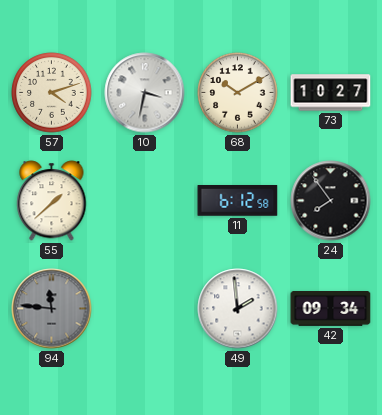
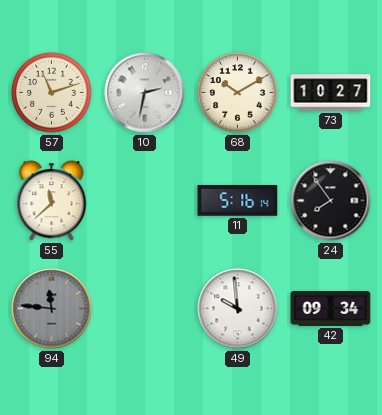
57: 4:12 -> 11:12
10: 3:32 -> 2:32
55: 1:38 -> 11:38
11: 6:12 -> 5:16
49: 1:59 -> 9:59
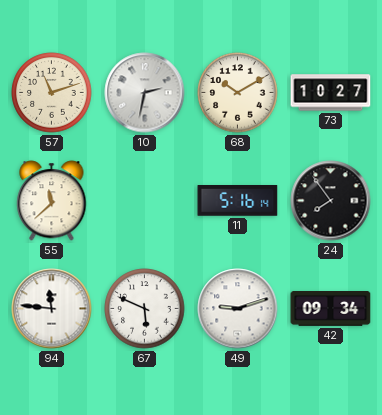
94 dial: grey -> white
67: none -> 5:49
49: 9:59 -> 9:12
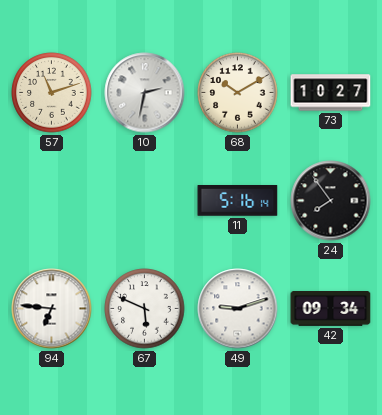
55: 11:38 -> none
94: 11:46 -> 6:46
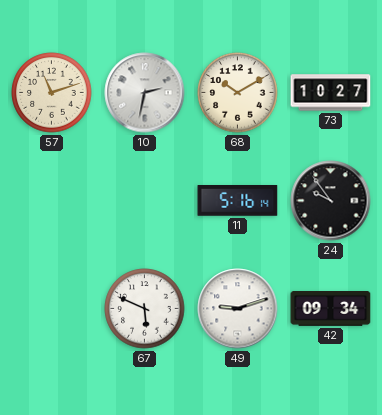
24: 7:54 -> 9:54
94: 6:46 -> none
